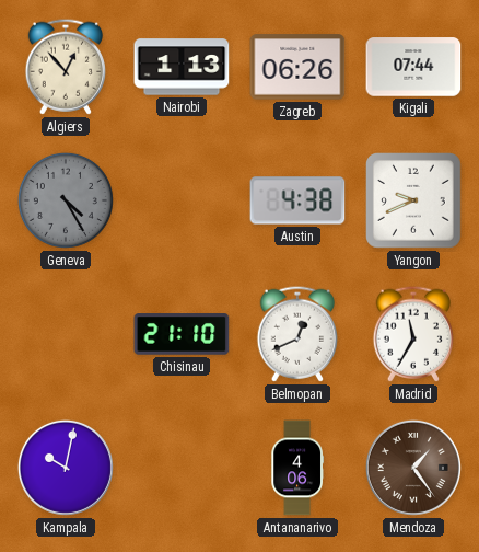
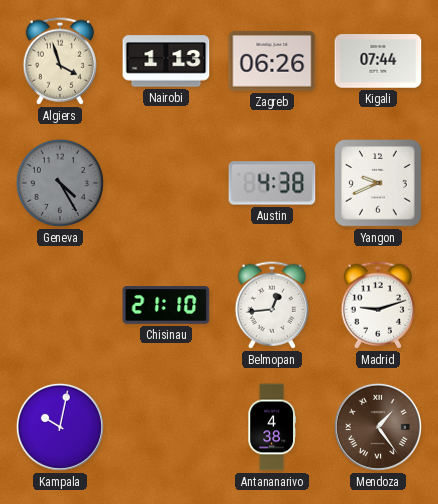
Algiers: 12:53 -> 3:57
Belmopan: 12:41 -> 12:44
Madrid: 11:35 -> 9:12
Antananarivo: 4:06 -> 4:38
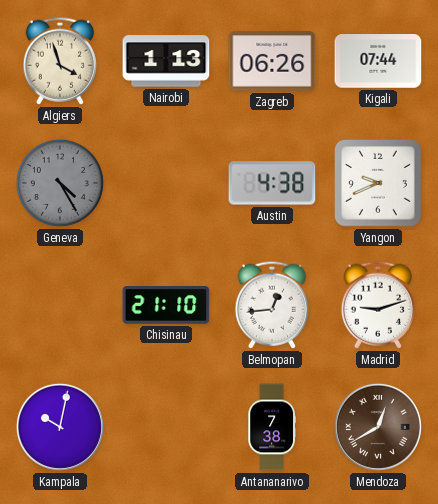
Antananarivo: 4:38 -> 7:38
Mendoza: 1:24 -> 12:40
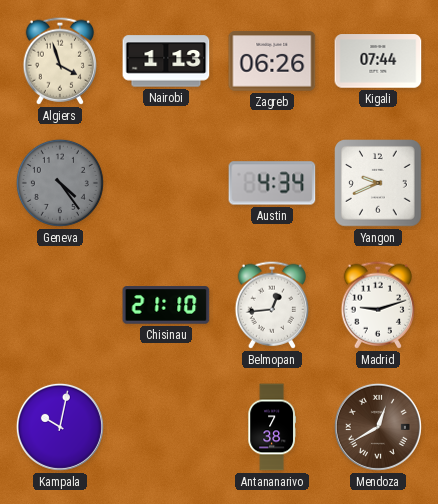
Geneva: 4:25 -> 4:24
Austin: 4:38 -> 4:34
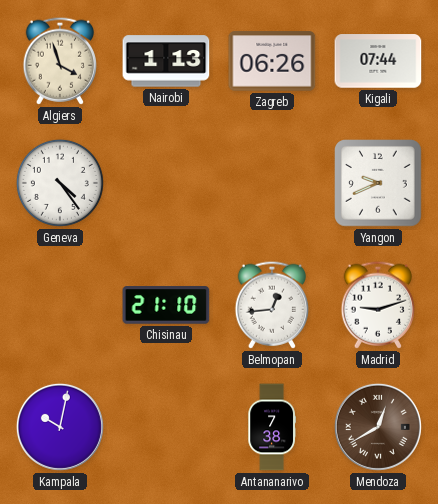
Geneva dial: grey -> white
Austin: 4:34 -> none
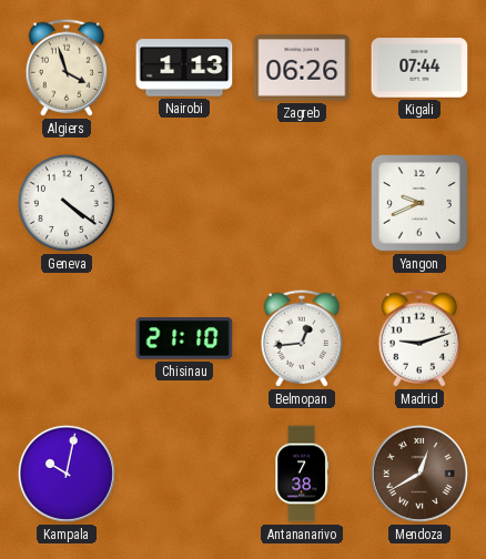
Geneva: 4:24 -> 4:21
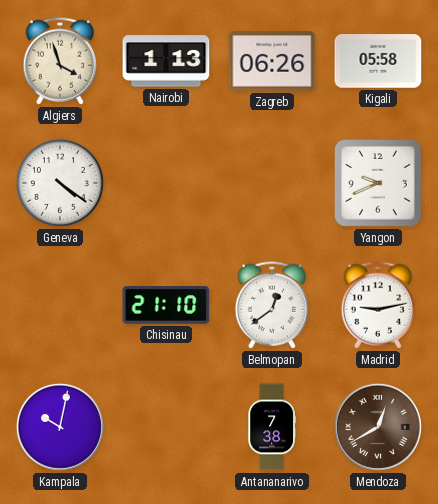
Kigali: 07:44 -> 05:58
Belmopan: 12:44 -> 12:39
Madrid: 9:12 -> 9:13
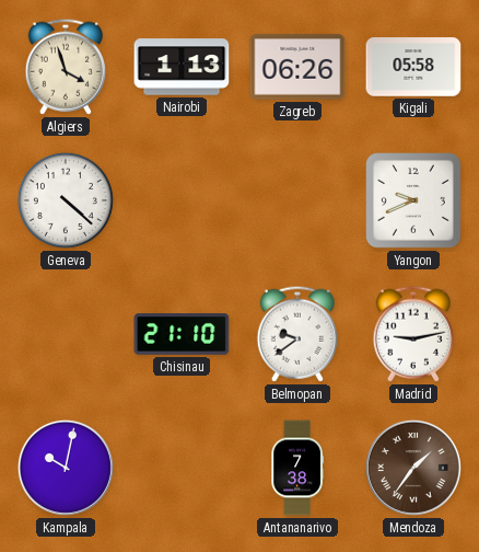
Geneva: 4:21 -> 4:22
Belmopan: 12:39 -> 9:39
Mendoza: 12:40 -> 1:36
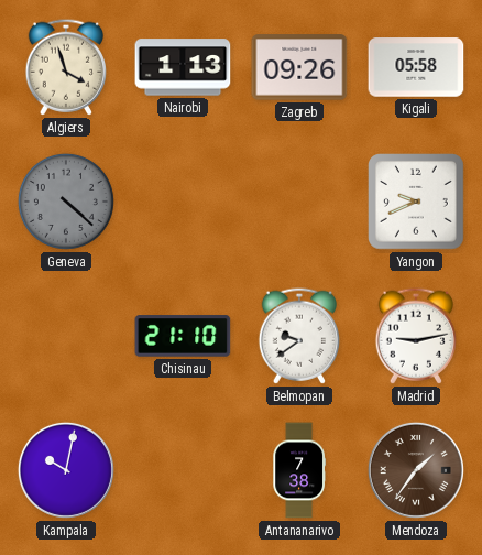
Zagreb: 06:26 -> 09:26
Geneva dial: white -> grey
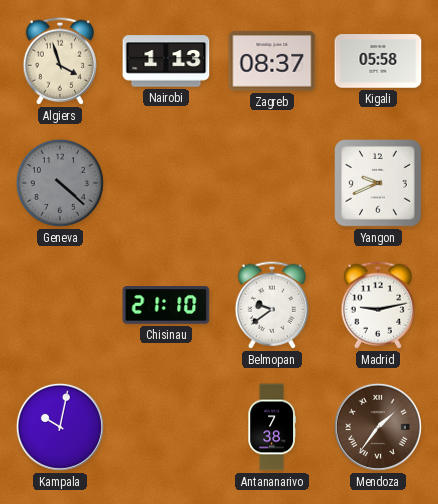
Zagreb: 09:26 -> 08:37
